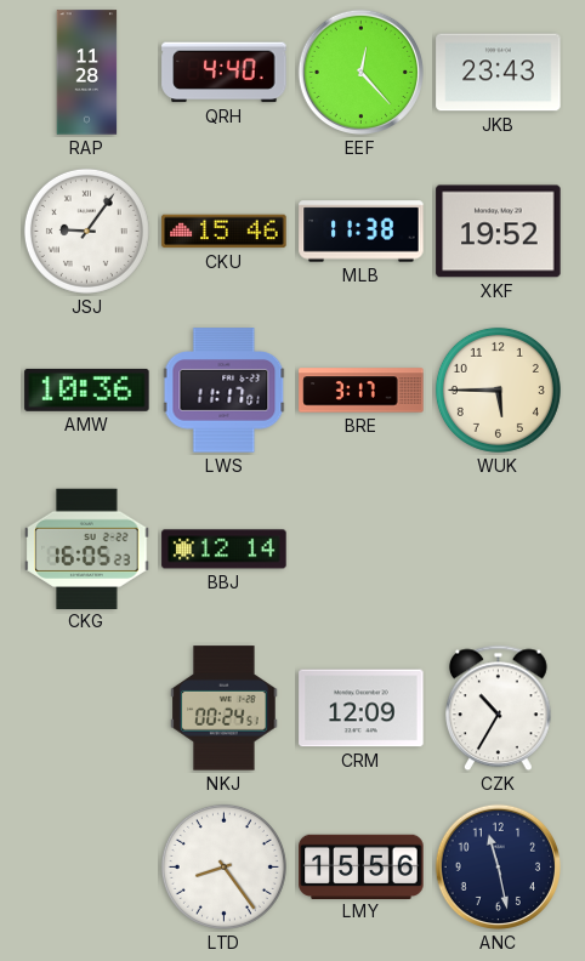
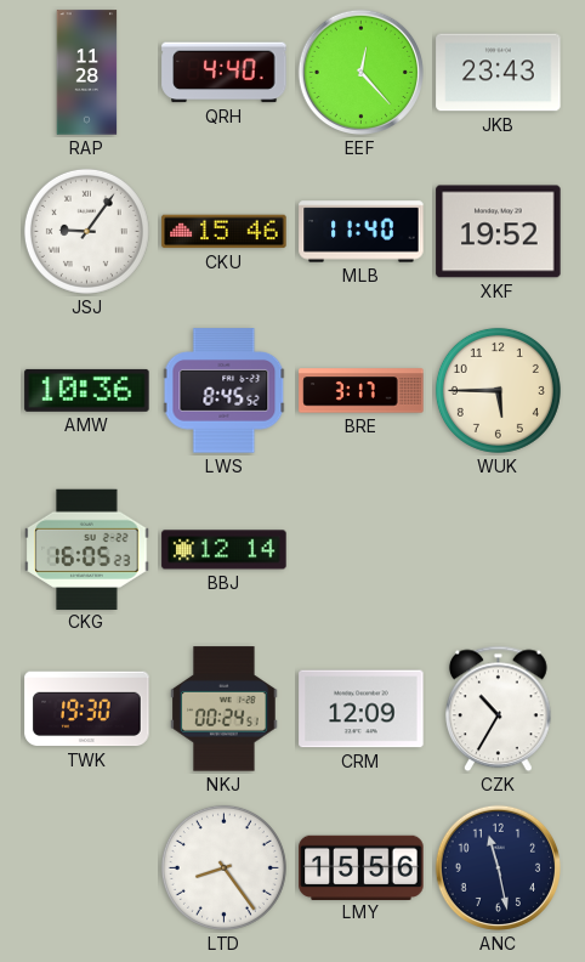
MLB: 11:38 -> 11:40
LWS: 11:17 -> 8:45
TWK: none -> 19:30
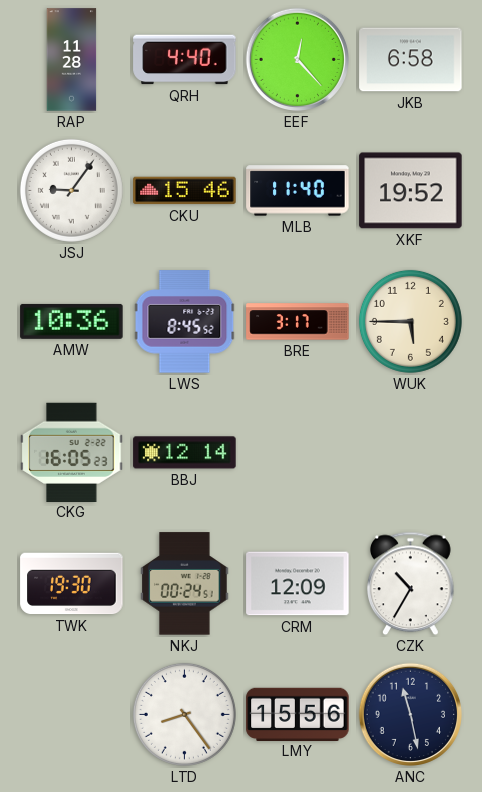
JKB: 23:43 -> 6:58
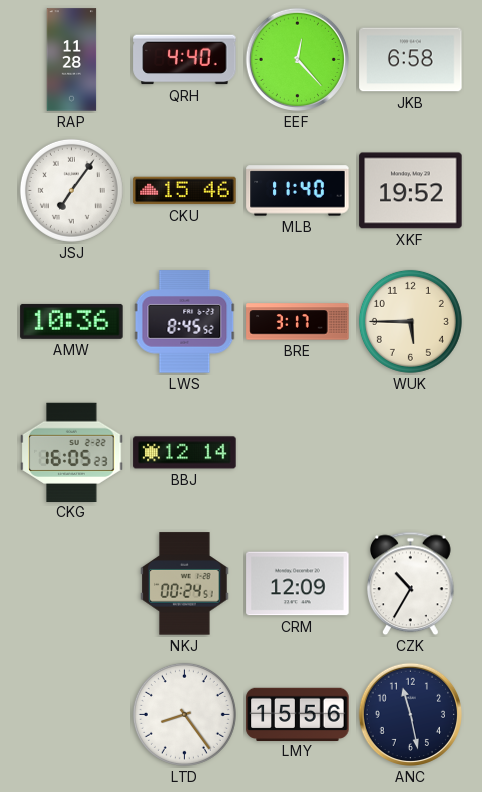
JSJ: 9:06 -> 7:06
TWK: 19:30 -> none
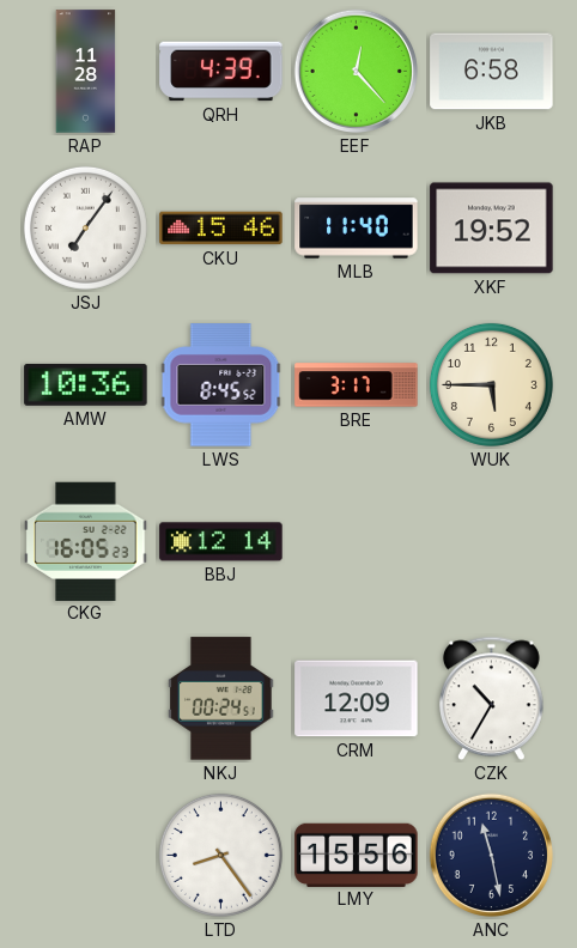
QRH: 4:40 -> 4:39
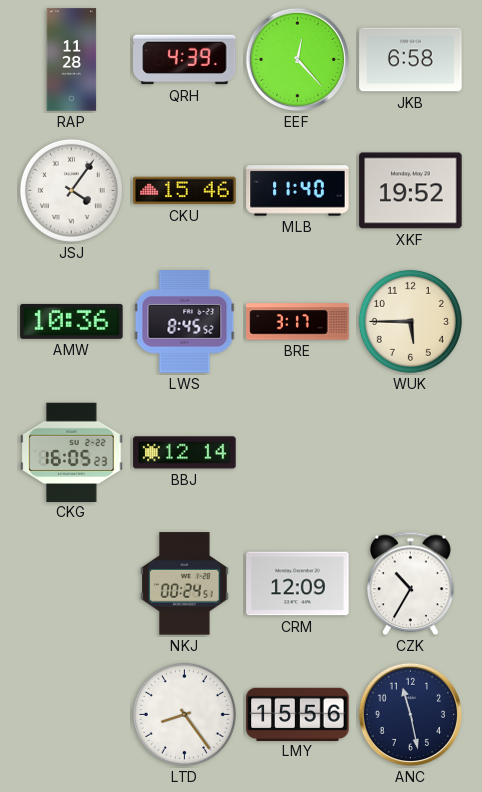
JSJ: 7:06 -> 4:06
